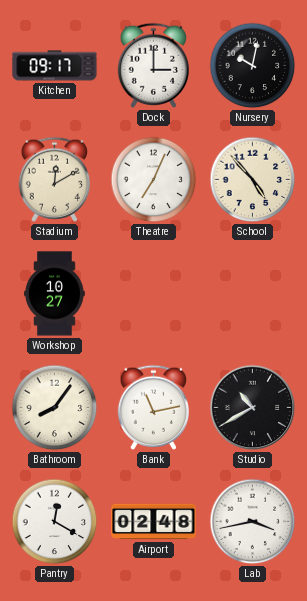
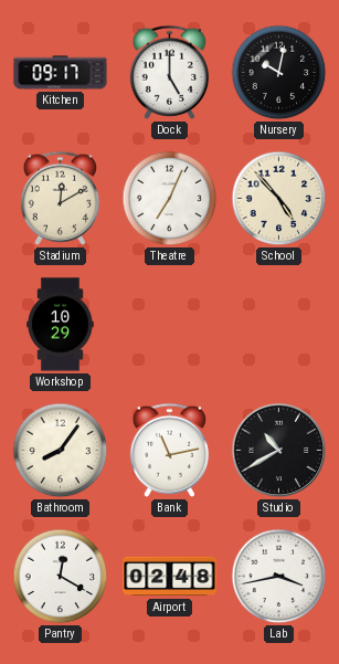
Dock: 3:00 -> 5:00
Workshop: 10:27 -> 10:29
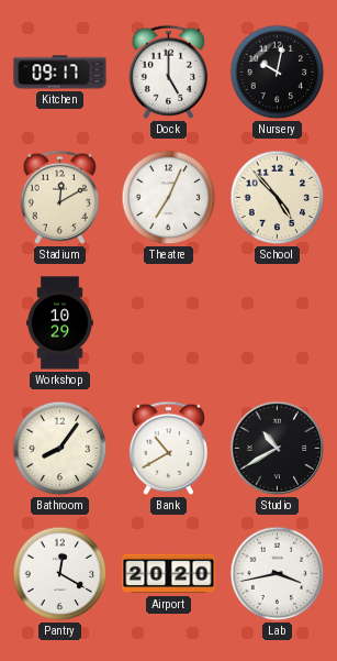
Bank: 11:13 -> 10:40
Airport: 02:48 -> 20:20
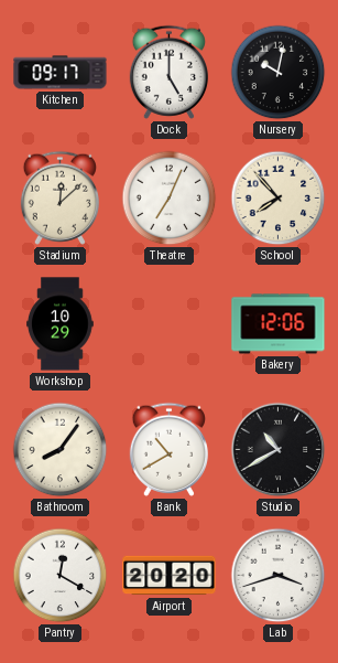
Stadium: 12:10 -> 12:08
School: 4:53 -> 7:53
Bakery: none -> 12:06
Lab: 3:43 -> 3:42
